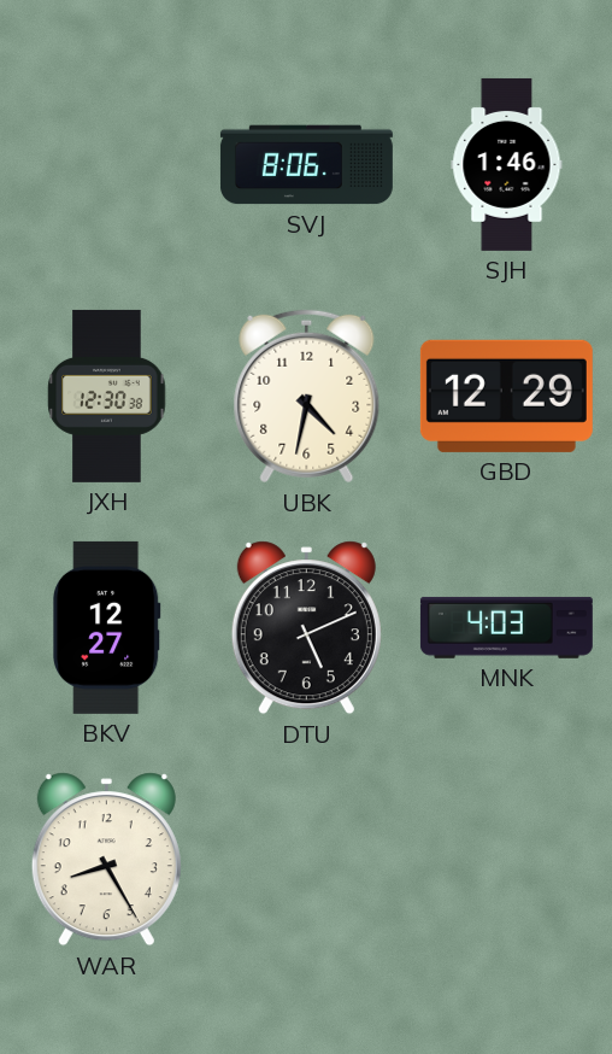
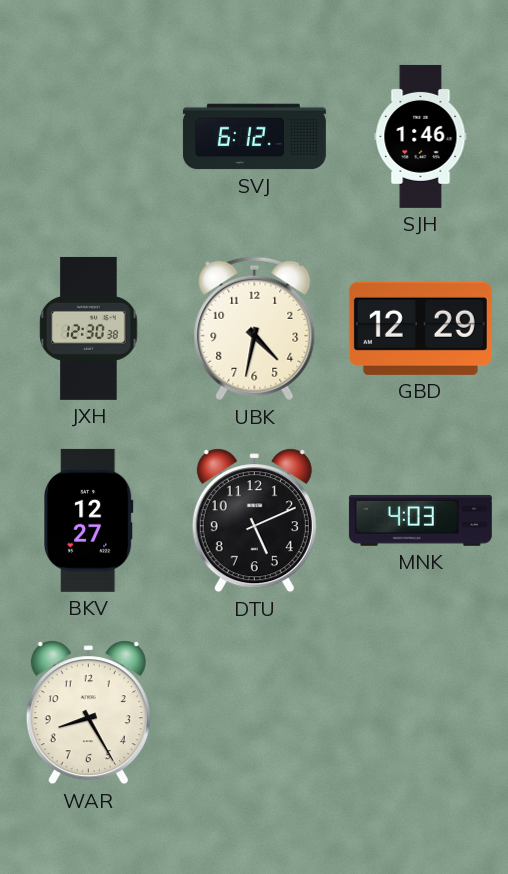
SVJ: 8:06 -> 6:12
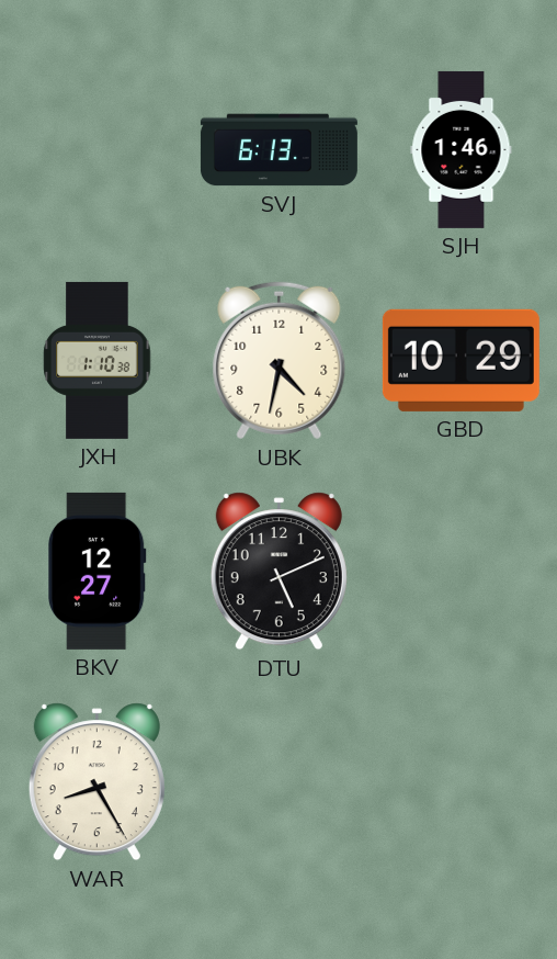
SVJ: 6:12 -> 6:13
JXH: 12:30 -> 1:10
GBD: 12:29 -> 10:29
MNK: 4:03 -> none
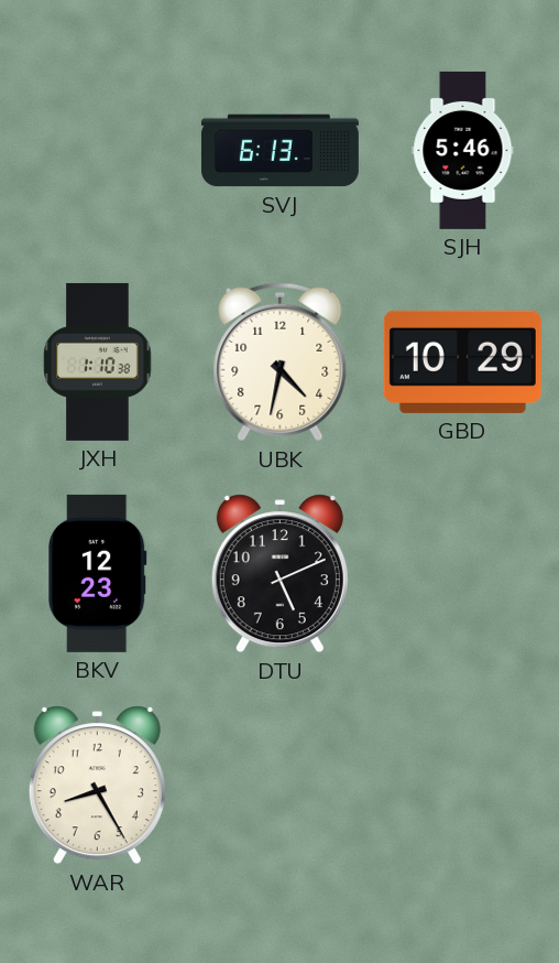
SJH: 1:46 -> 5:46
BKV: 12:27 -> 12:23
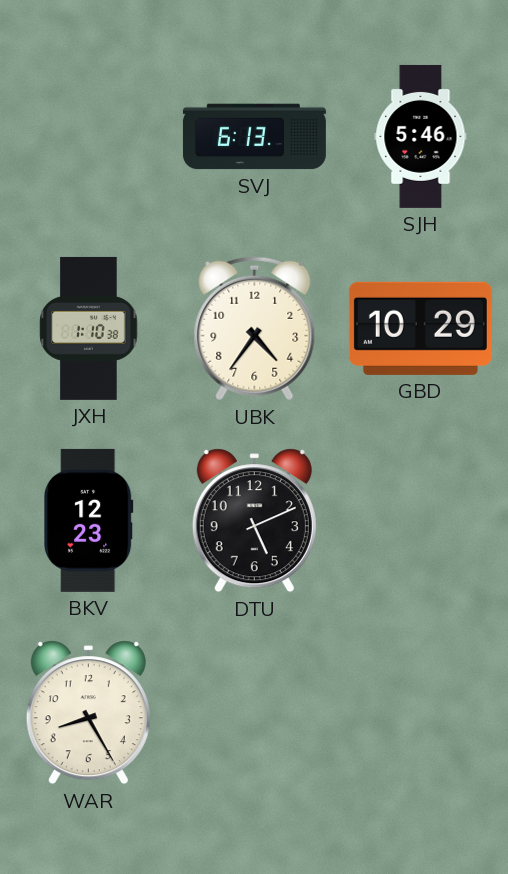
UBK: 4:32 -> 4:36
